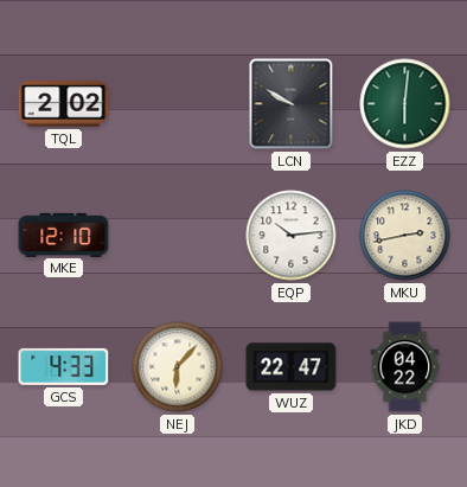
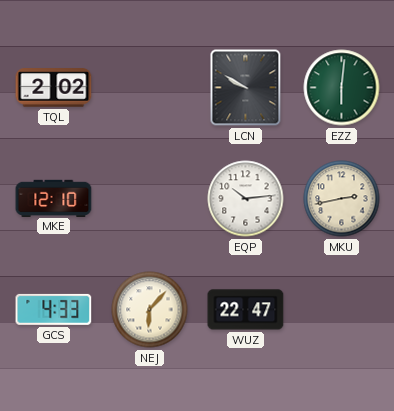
JKD: 04:22 -> none
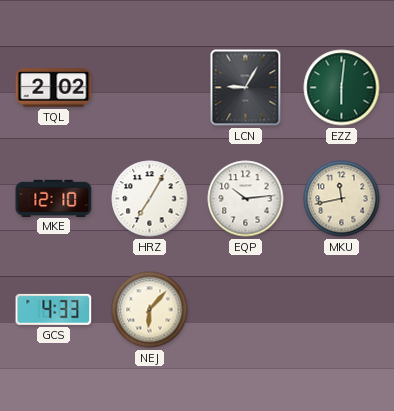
LCN: 9:50 -> 9:05
HRZ: none -> 7:05
MKU: 2:43 -> 11:43
WUZ: 22:47 -> none
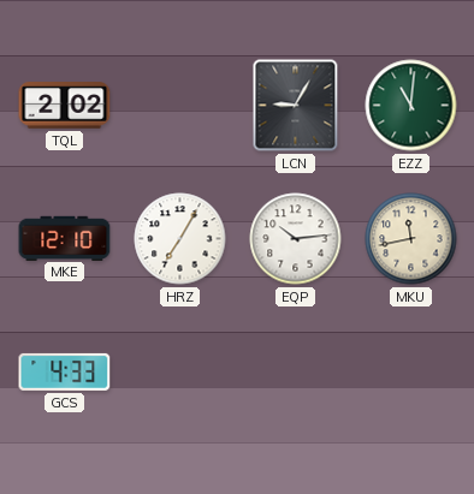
EZZ: 6:01 -> 11:01
NEJ: 6:07 -> none
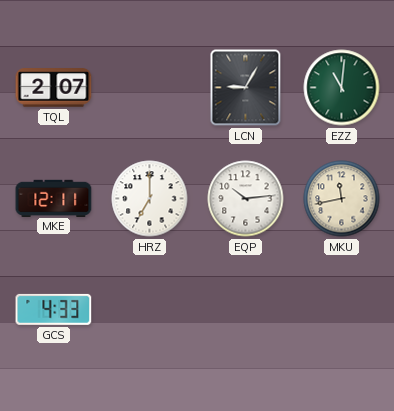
TQL: 2:02 -> 2:07
MKE: 12:10 -> 12:11
HRZ: 7:05 -> 7:00
